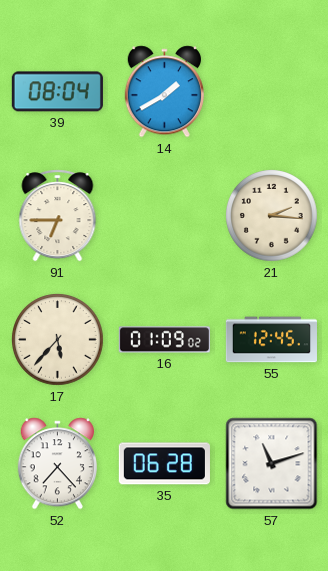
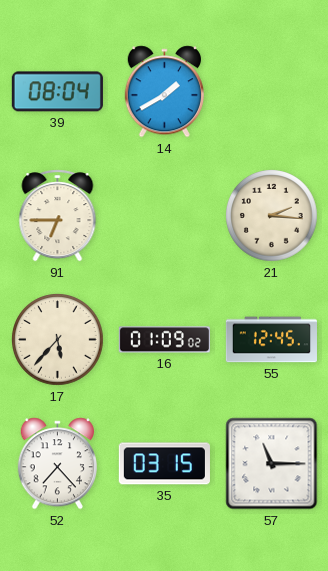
35: 06:28 -> 03:15
57: 11:12 -> 11:15
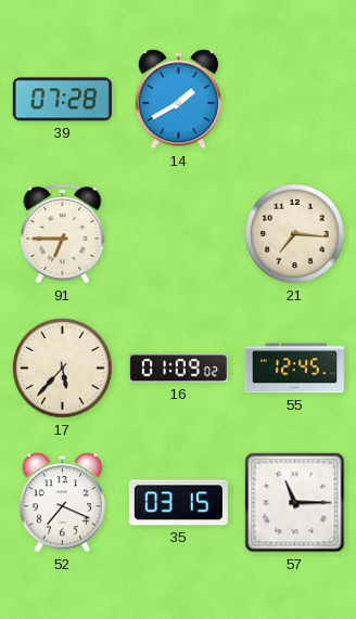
39: 08:04 -> 07:28
21: 2:16 -> 7:16
52: 7:23 -> 7:19
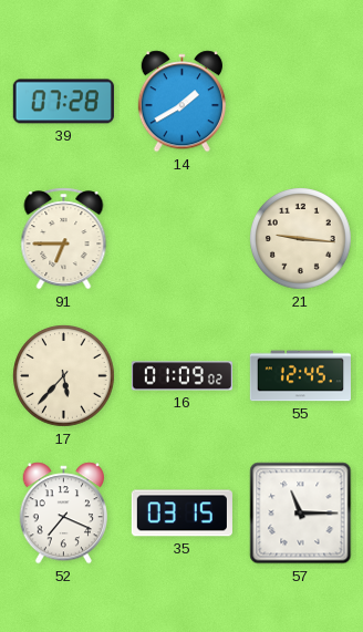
21: 7:16 -> 9:16
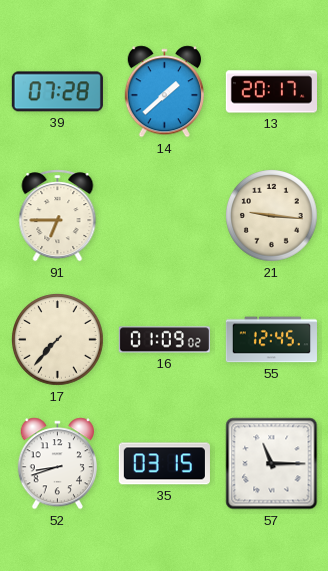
14: 1:40 -> 1:38
13: none -> 20:17
17: 5:37 -> 7:37
52: 7:19 -> 8:42
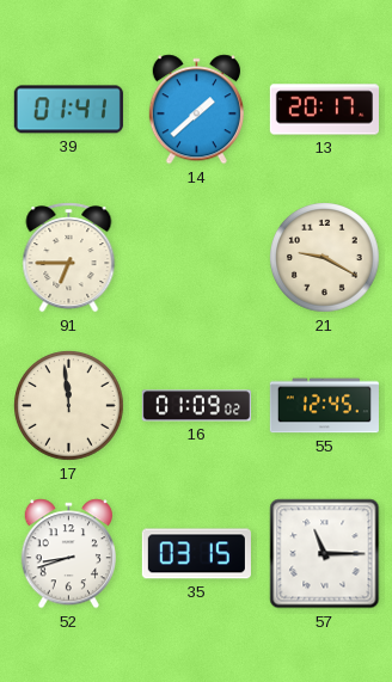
39: 07:28 -> 01:41
21: 9:16 -> 9:20
17: 7:37 -> 11:59
